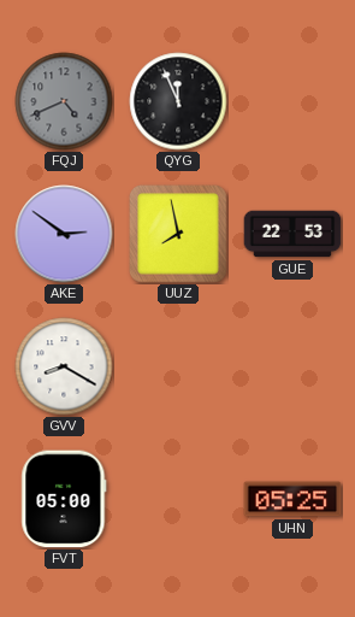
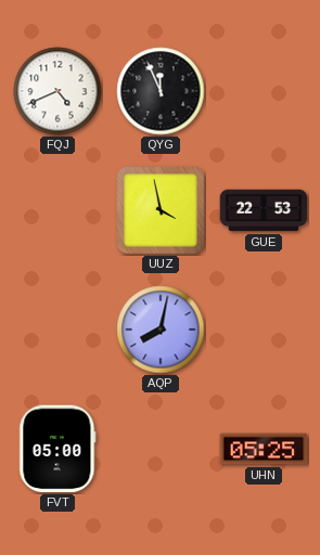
FQJ dial: grey -> white
AKE: 2:51 -> none
UUZ: 7:58 -> 3:58
GVV: 8:20 -> none
AQP: none -> 8:02
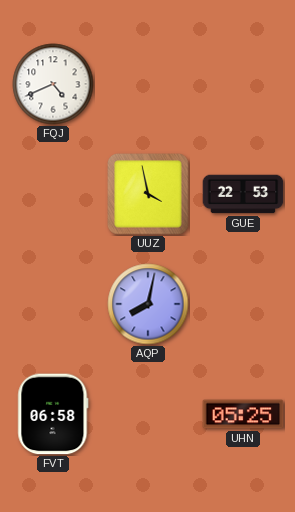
QYG: 11:56 -> none
FVT: 05:00 -> 06:58
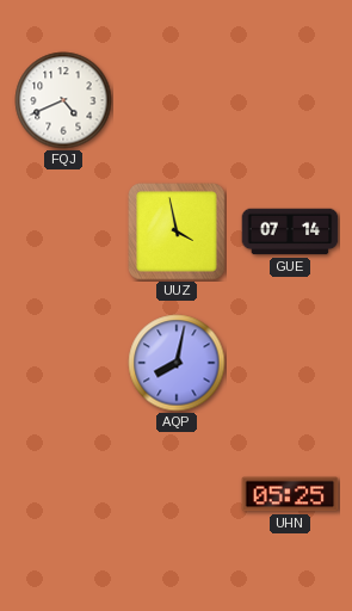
GUE: 22:53 -> 07:14
FVT: 06:58 -> none
